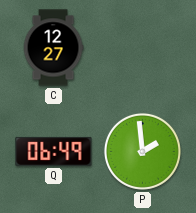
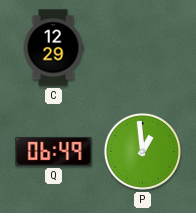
C: 12:27 -> 12:29
P: 1:59 -> 12:59
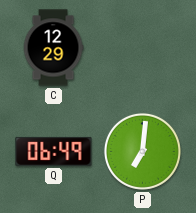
P: 12:59 -> 7:01
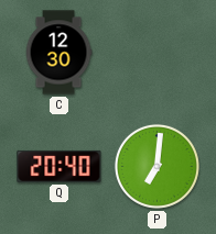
C: 12:29 -> 12:30
Q: 06:49 -> 20:40
